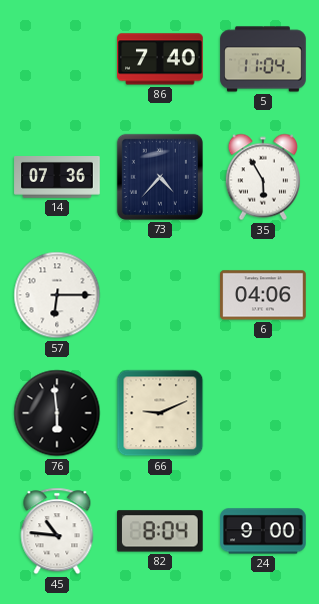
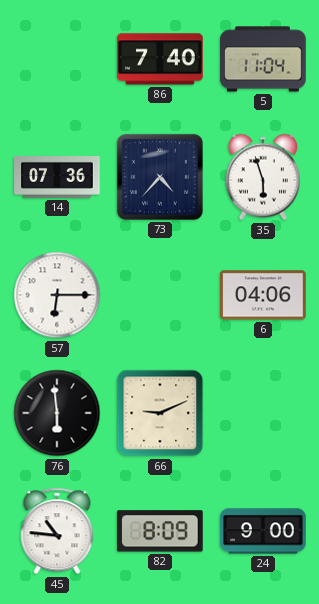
35: 5:55 -> 5:57
82: 8:04 -> 8:09
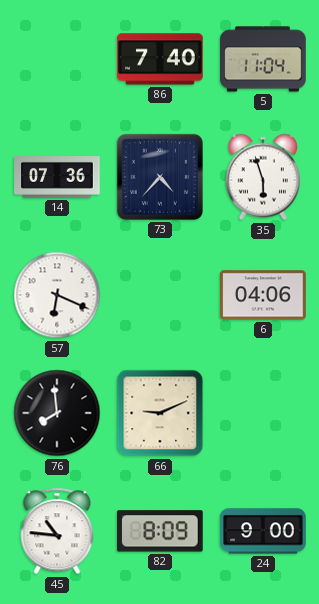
57: 6:15 -> 6:19
76: 5:59 -> 7:59
